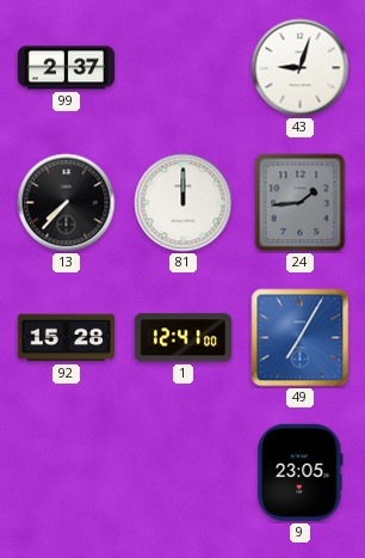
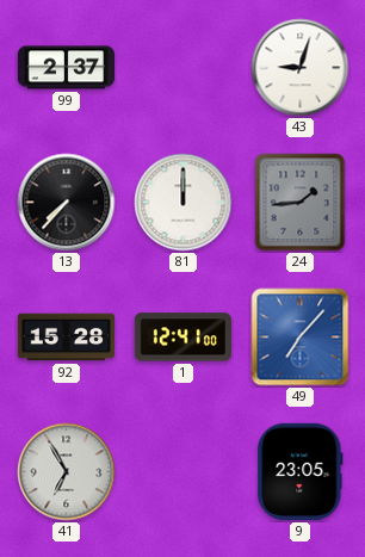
49: 7:05 -> 7:07
41: none -> 6:55
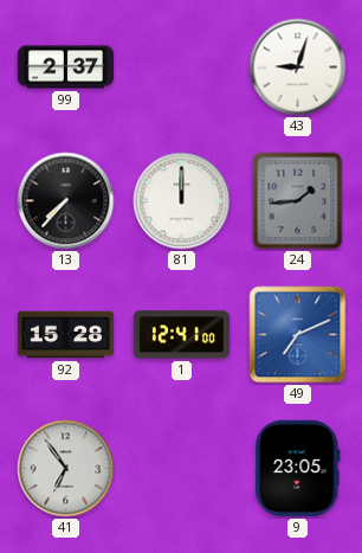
49: 7:07 -> 7:11
41: 6:55 -> 6:54
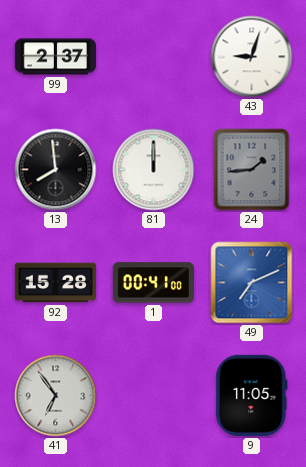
13: 7:37 -> 7:59
1: 12:41 -> 00:41
9: 23:05 -> 11:05
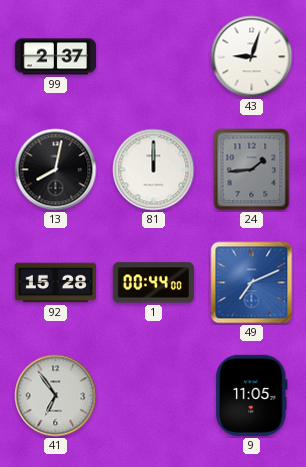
13: 7:59 -> 8:02
1: 00:41 -> 00:44
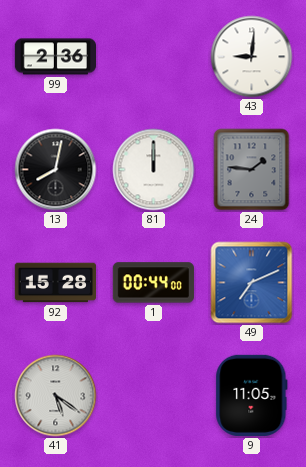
99: 2:37 -> 2:36
43: 9:03 -> 9:01
24: 1:44 -> 1:46
41: 6:54 -> 5:21
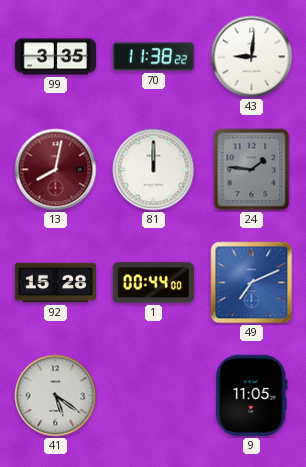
99: 2:36 -> 3:35
70: none -> 11:38
13 dial: black -> burgundy
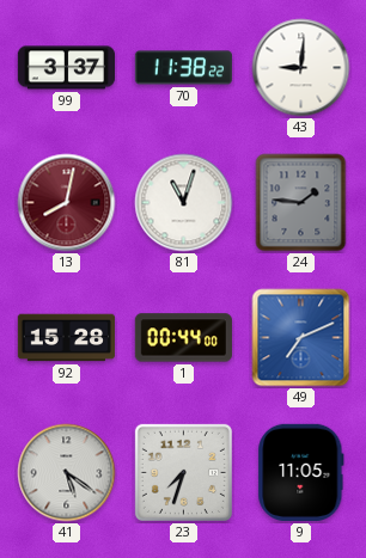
99: 3:35 -> 3:37
81: 12:00 -> 11:03
23: none -> 7:33
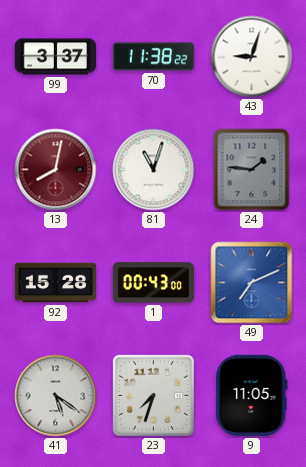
43: 9:01 -> 9:03
1: 00:44 -> 00:43
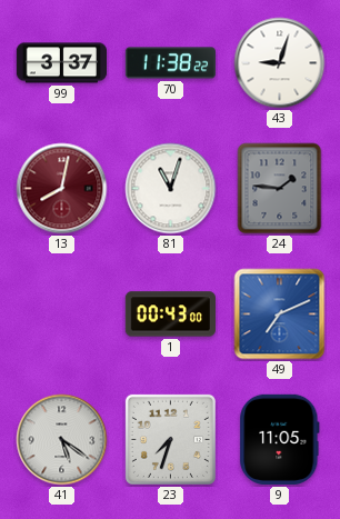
92: 15:28 -> none
